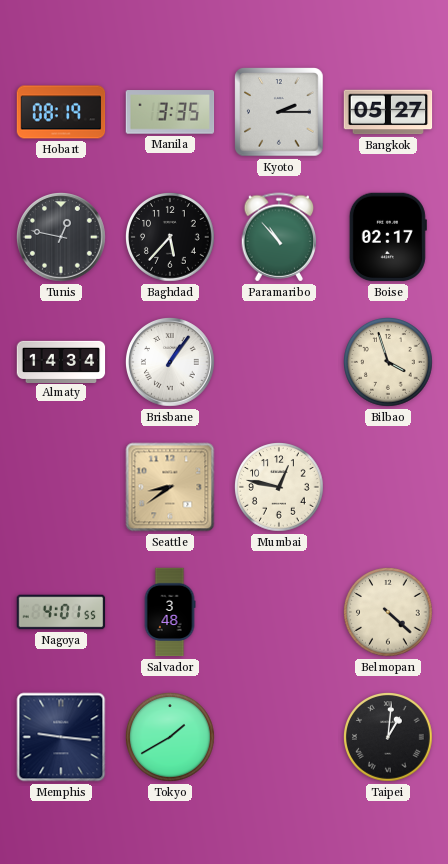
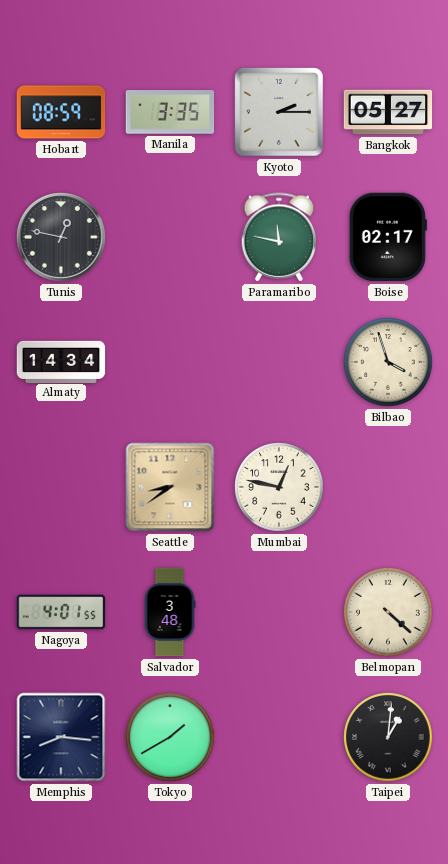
Hobart: 08:19 -> 08:59
Baghdad: 5:37 -> none
Paramaribo: 10:53 -> 11:47
Brisbane: 1:06 -> none
Memphis: 9:16 -> 8:16
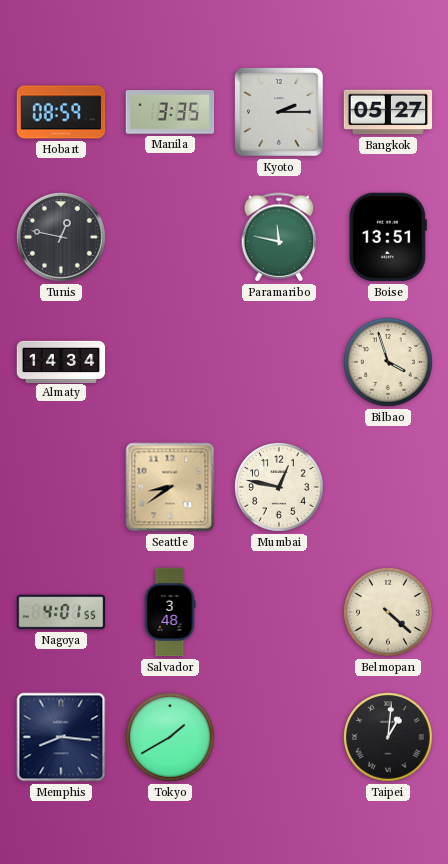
Boise: 02:17 -> 13:51
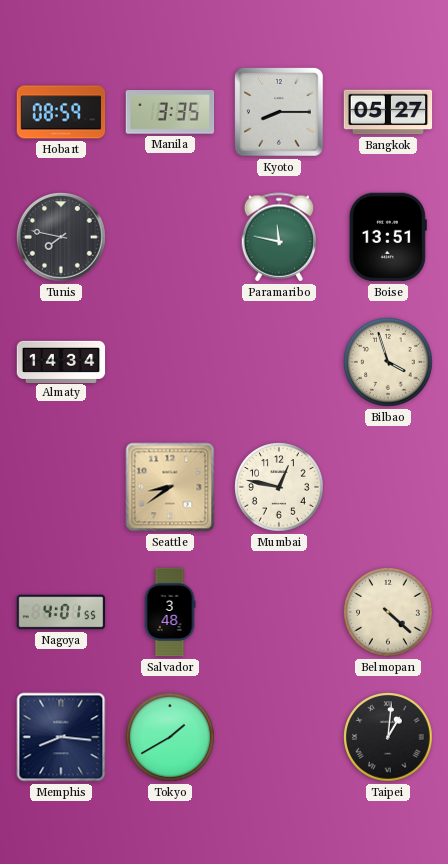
Kyoto: 2:15 -> 8:15
Tunis: 12:47 -> 7:47
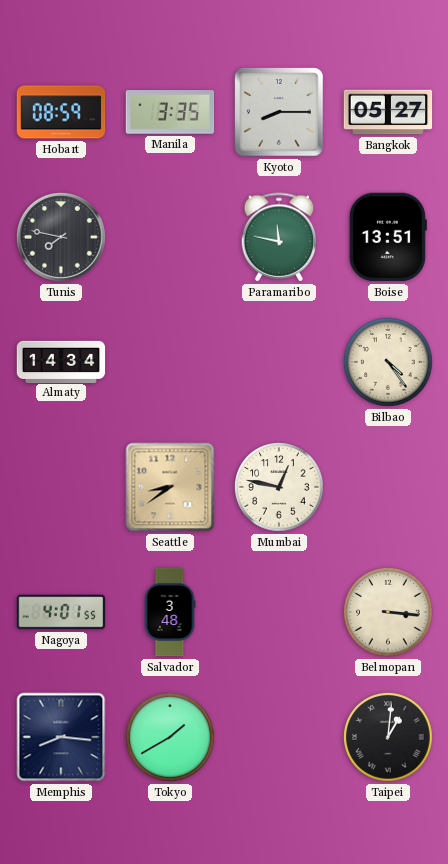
Bilbao: 3:57 -> 4:24
Belmopan: 4:22 -> 3:16
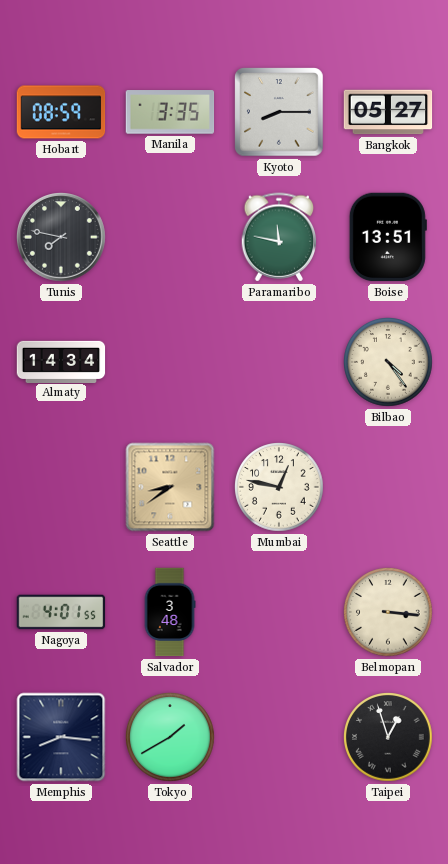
Taipei: 1:01 -> 12:57
